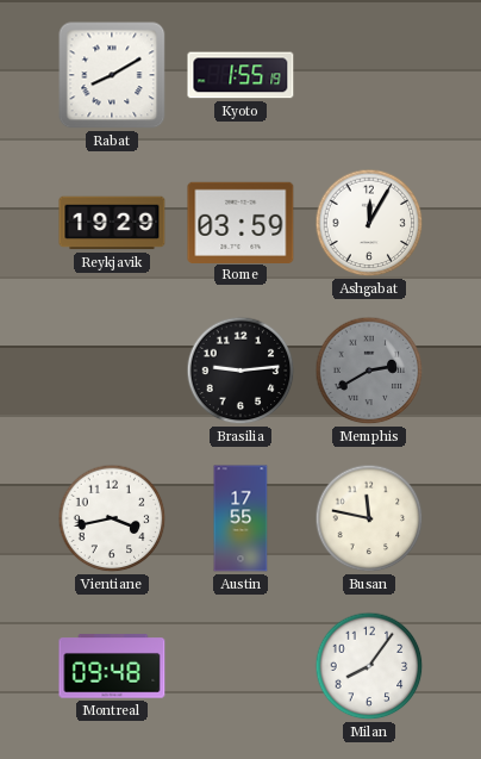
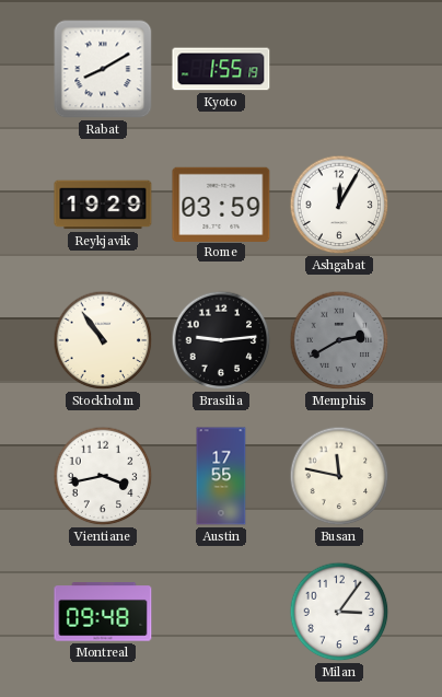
Stockholm: none -> 10:54
Milan: 8:06 -> 3:06
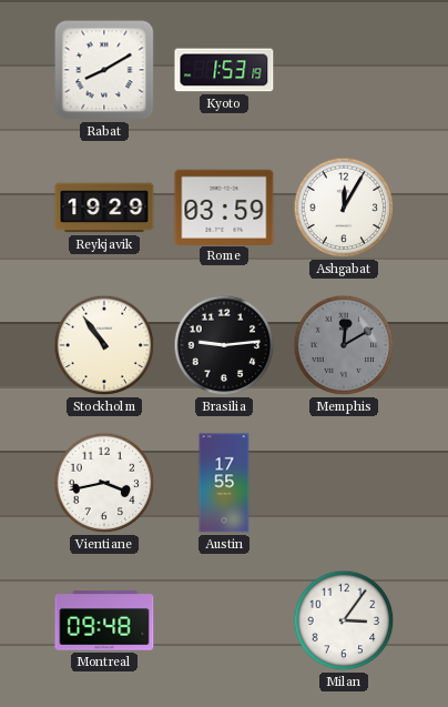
Kyoto: 1:55 -> 1:53
Memphis: 2:40 -> 12:10
Busan: 11:47 -> none
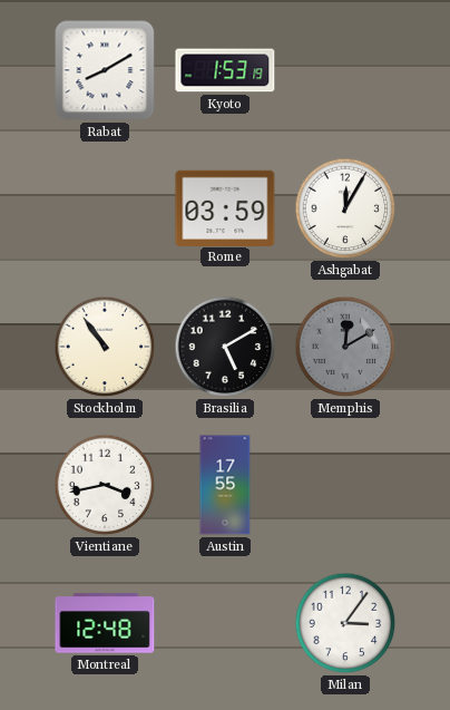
Reykjavik: 19:29 -> none
Brasilia: 9:14 -> 5:10
Montreal: 09:48 -> 12:48
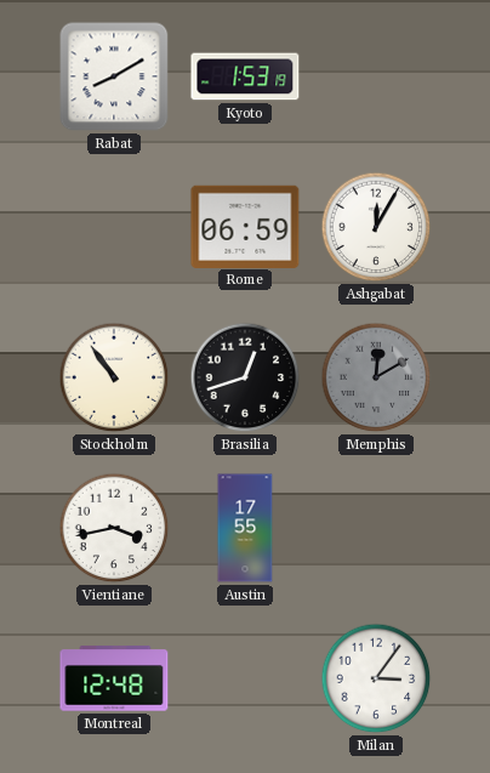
Rome: 03:59 -> 06:59
Brasilia: 5:10 -> 12:42
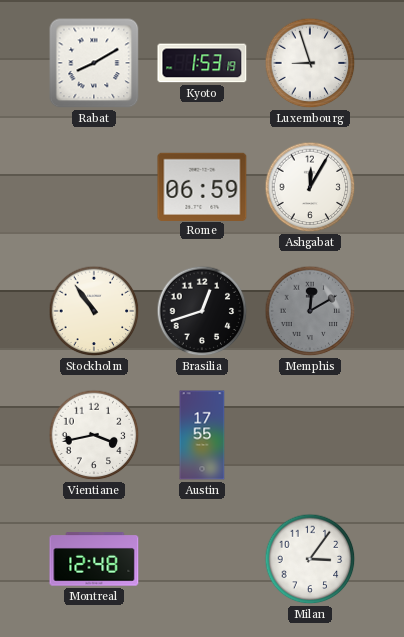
Luxembourg: none -> 8:57
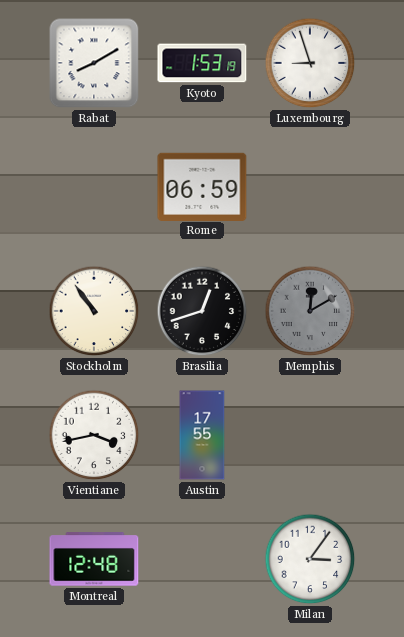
Ashgabat: 12:05 -> none
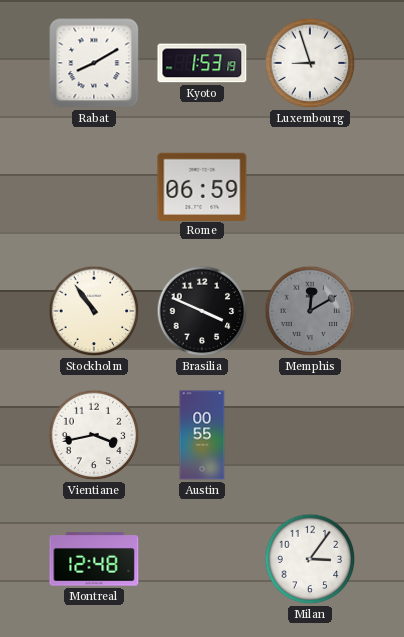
Brasilia: 12:42 -> 3:49
Austin: 17:55 -> 00:55
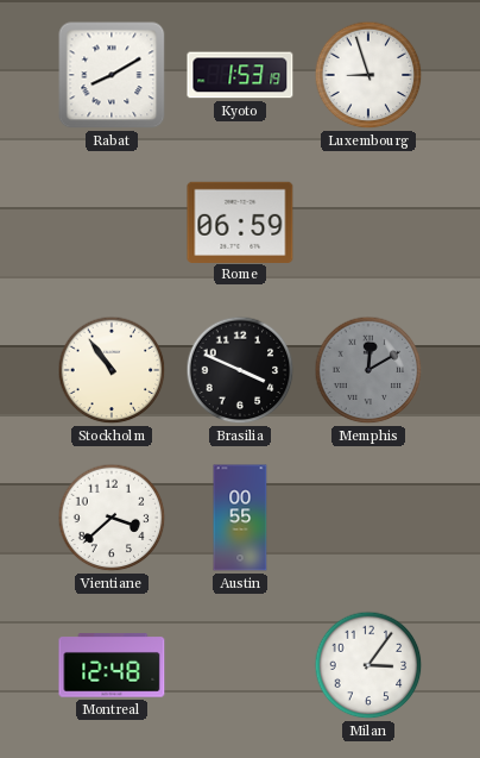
Vientiane: 3:43 -> 3:38
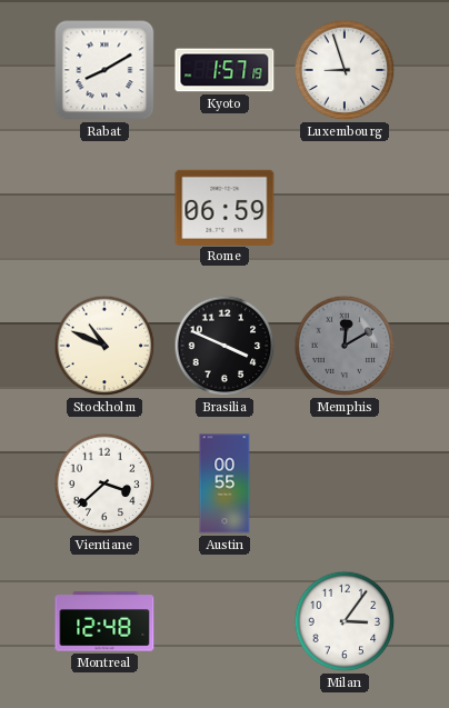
Kyoto: 1:53 -> 1:57
Stockholm: 10:54 -> 10:49
